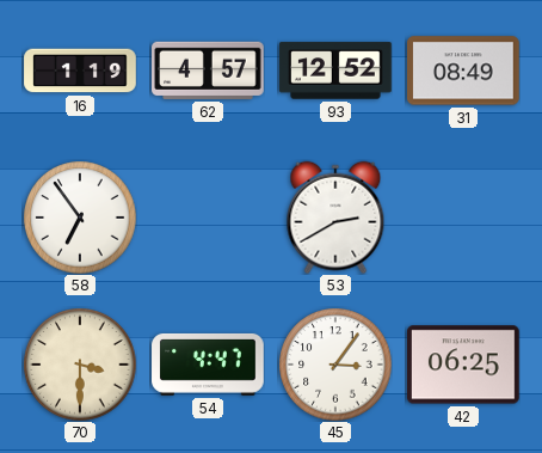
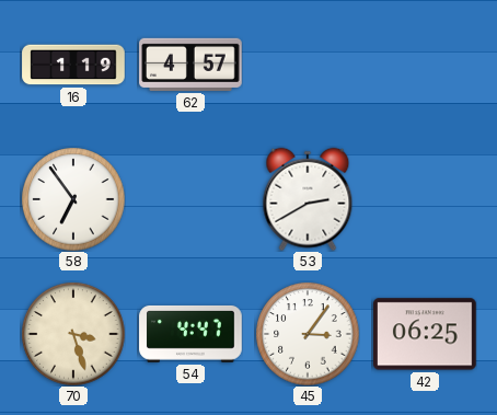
93: 12:52 -> none
31: 08:49 -> none
70: 3:30 -> 3:27
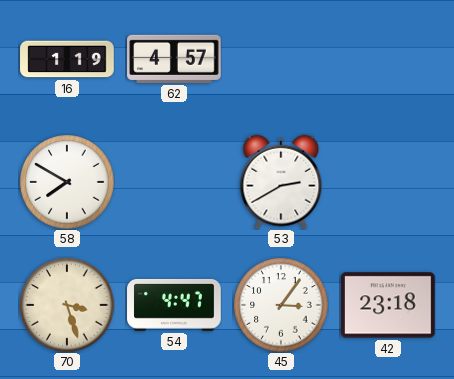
58: 6:54 -> 7:50
42: 06:25 -> 23:18
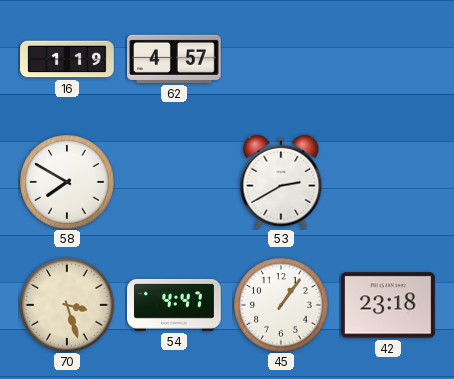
45: 3:06 -> 1:06
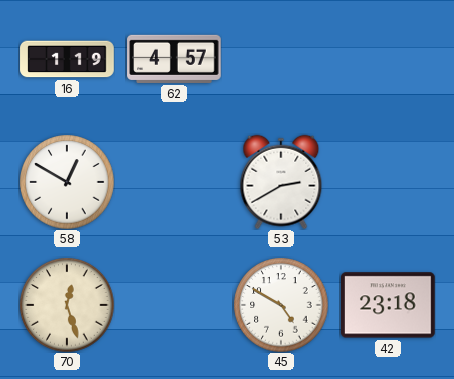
58: 7:50 -> 12:50
70: 3:27 -> 12:27
54: 4:47 -> none
45: 1:06 -> 4:50
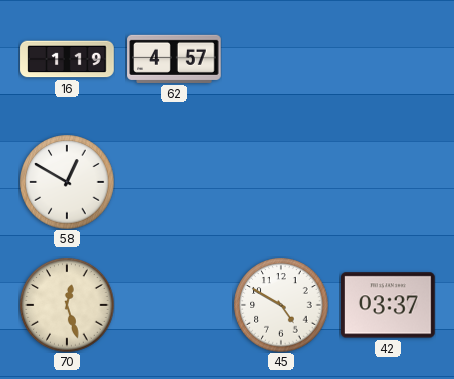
53: 2:40 -> none
42: 23:18 -> 03:37
